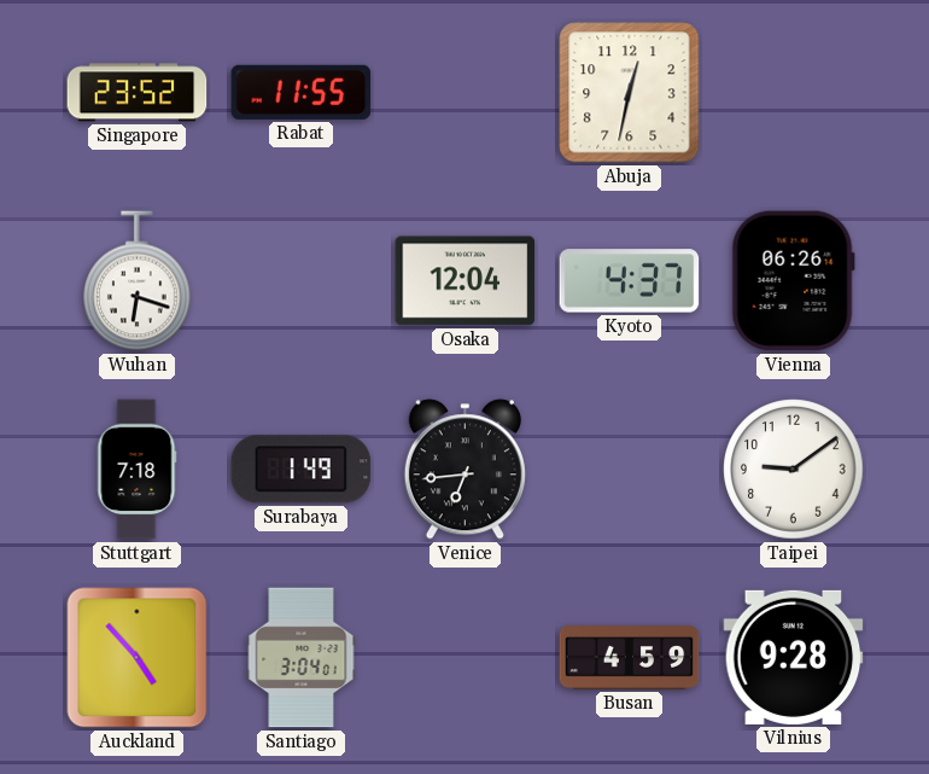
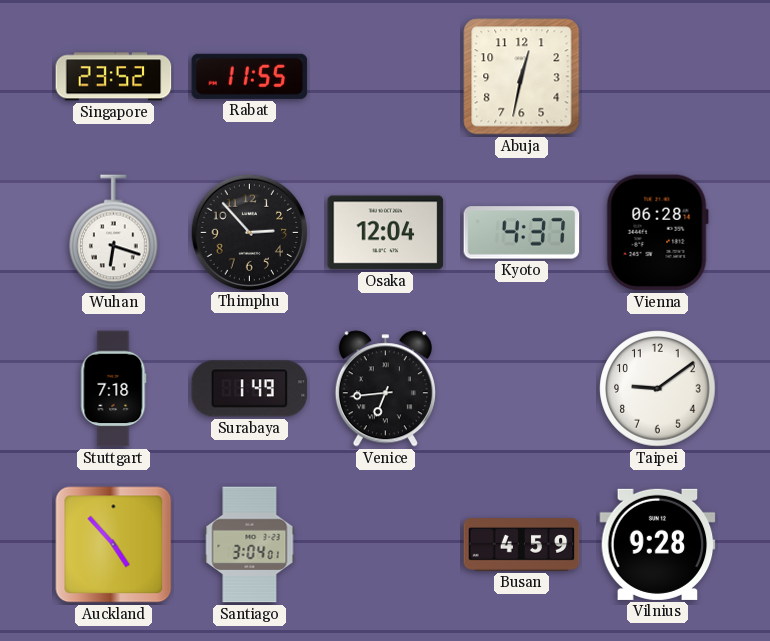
Thimphu: none -> 2:53
Vienna: 06:26 -> 06:28
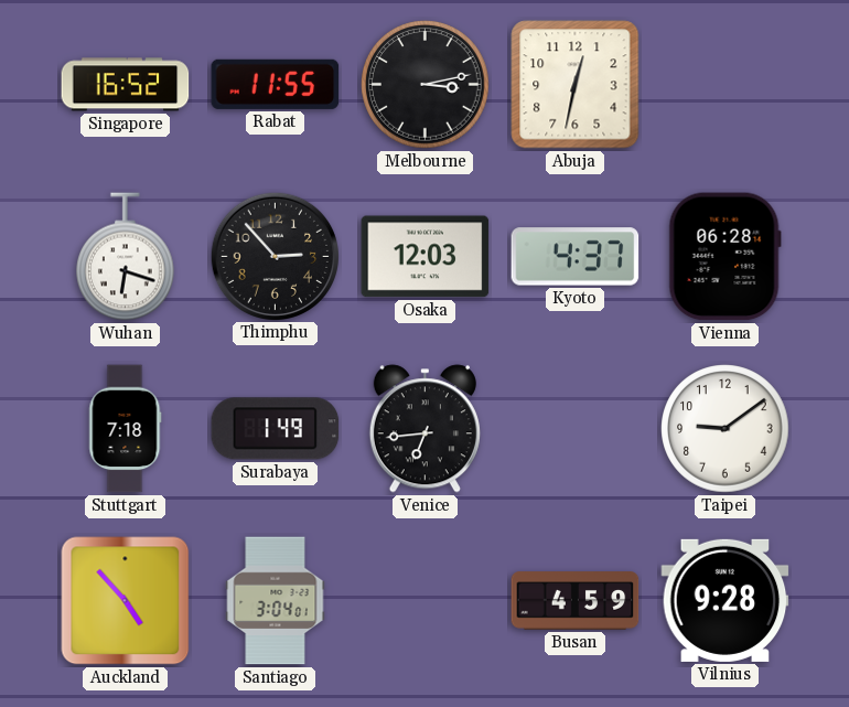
Singapore: 23:52 -> 16:52
Melbourne: none -> 3:13
Osaka: 12:04 -> 12:03
